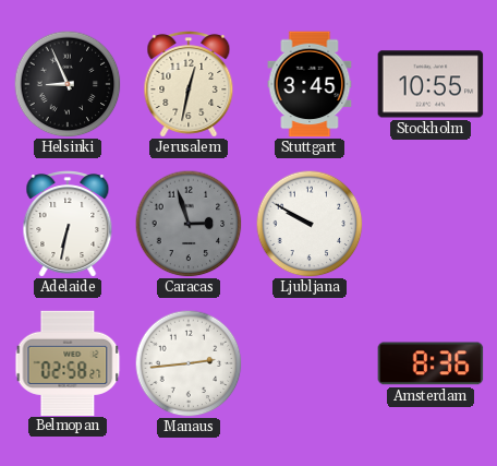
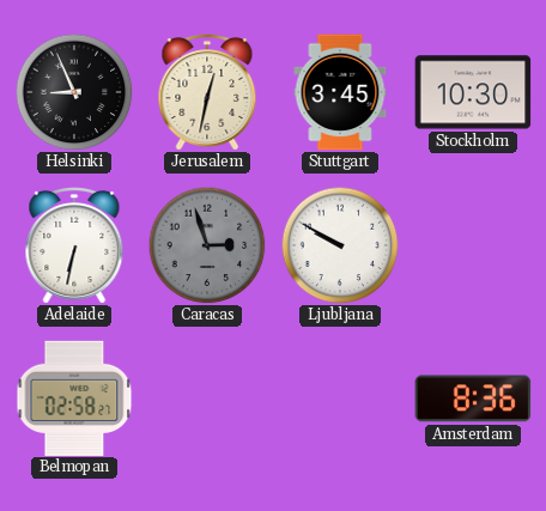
Stockholm: 10:55 -> 10:30
Manaus: 2:44 -> none
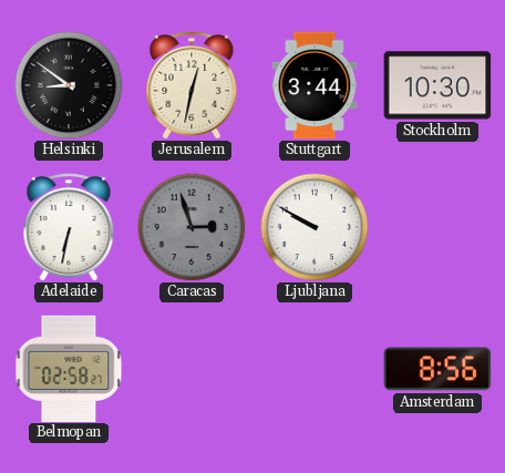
Helsinki: 8:56 -> 8:51
Stuttgart: 3:45 -> 3:44
Amsterdam: 8:36 -> 8:56
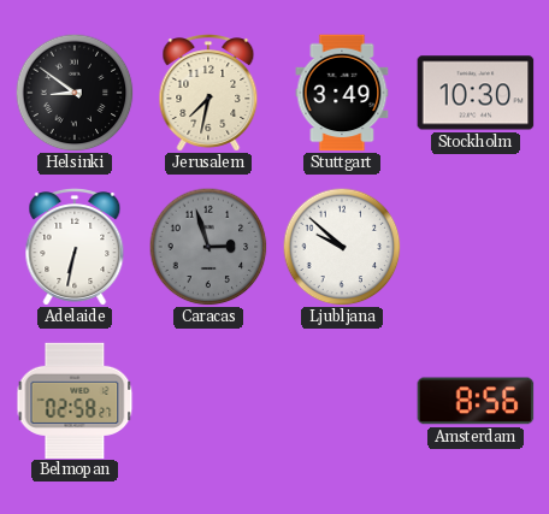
Jerusalem: 12:32 -> 7:32
Stuttgart: 3:44 -> 3:49
Ljubljana: 9:50 -> 9:52
